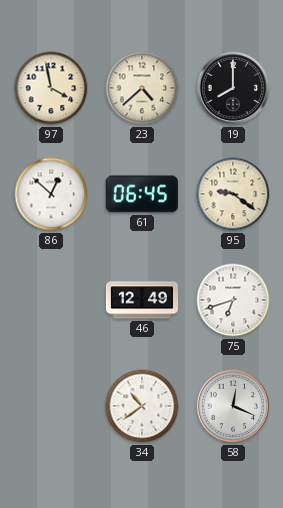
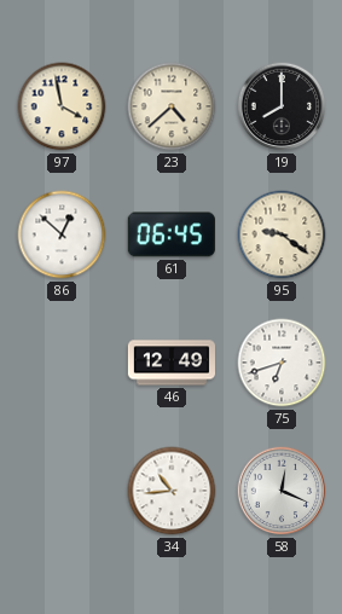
34: 10:39 -> 10:44
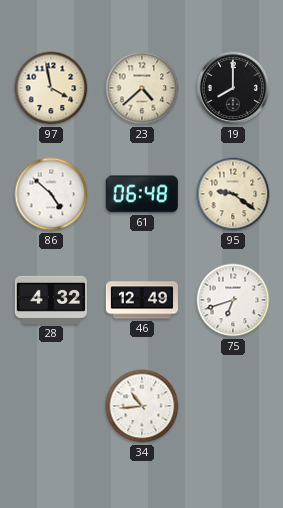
86: 12:52 -> 4:52
61: 06:45 -> 06:48
28: none -> 4:32
58: 12:19 -> none
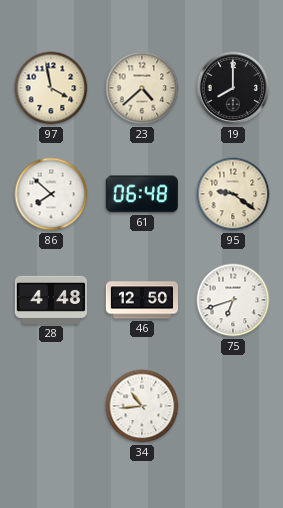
86: 4:52 -> 7:52
28: 4:32 -> 4:48
46: 12:49 -> 12:50
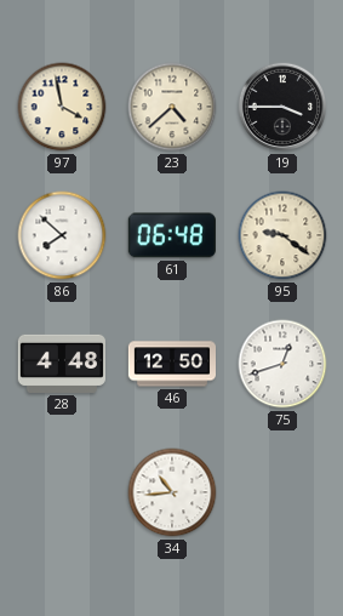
19: 8:00 -> 3:45
75: 6:42 -> 12:42
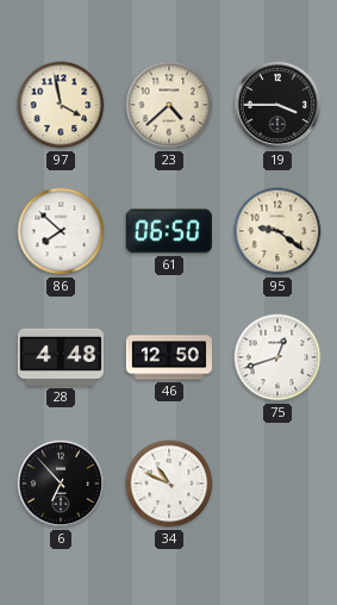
61: 06:48 -> 06:50
6: none -> 6:53
34: 10:44 -> 10:49
